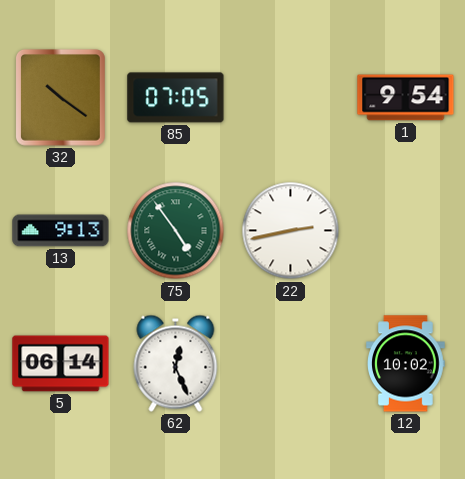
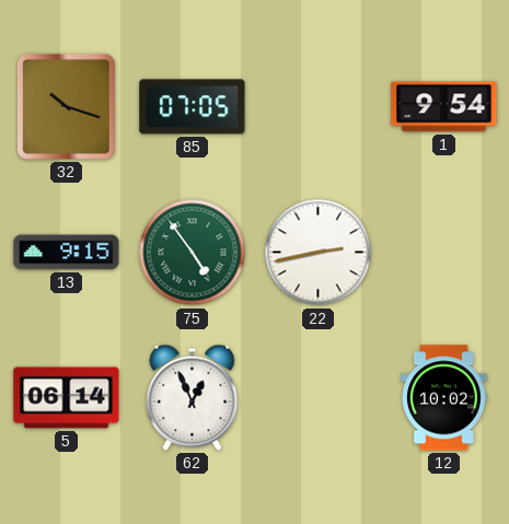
32: 10:21 -> 10:18
13: 9:13 -> 9:15
62: 12:26 -> 12:56
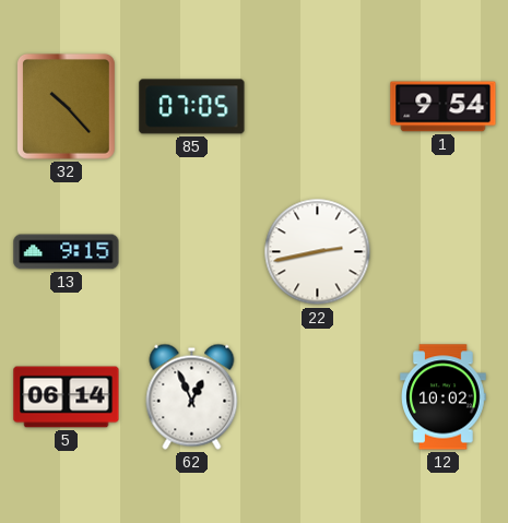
32: 10:18 -> 10:23
75: 4:54 -> none
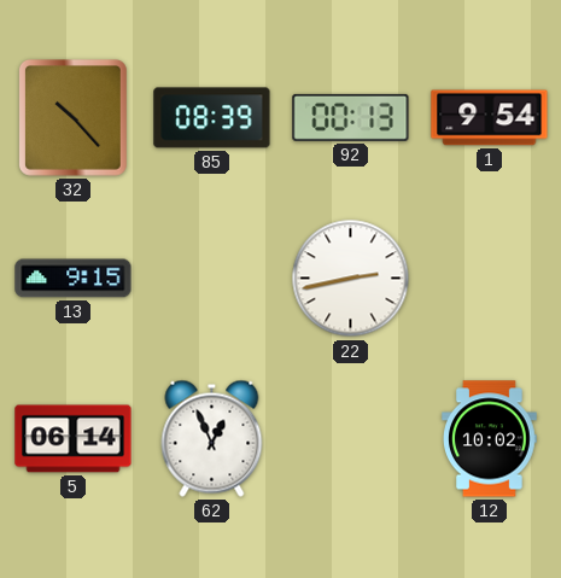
85: 07:05 -> 08:39
92: none -> 00:13
